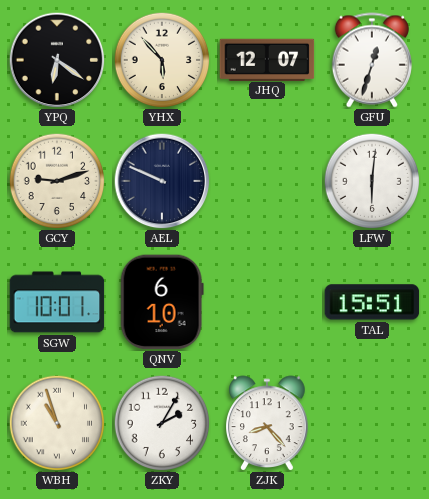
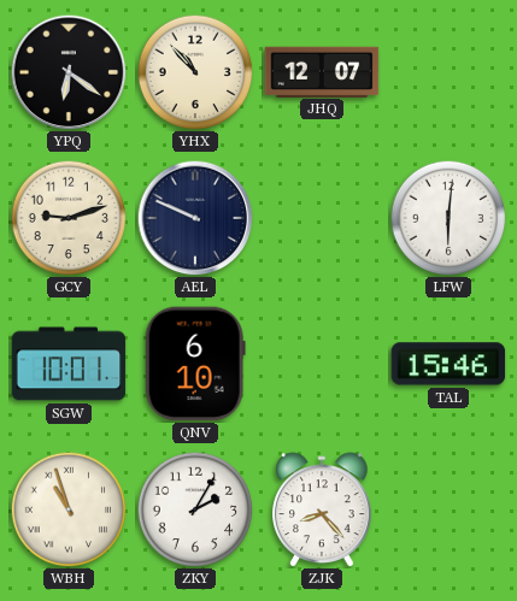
YHX: 5:53 -> 10:53
GFU: 12:33 -> none
TAL: 15:51 -> 15:46
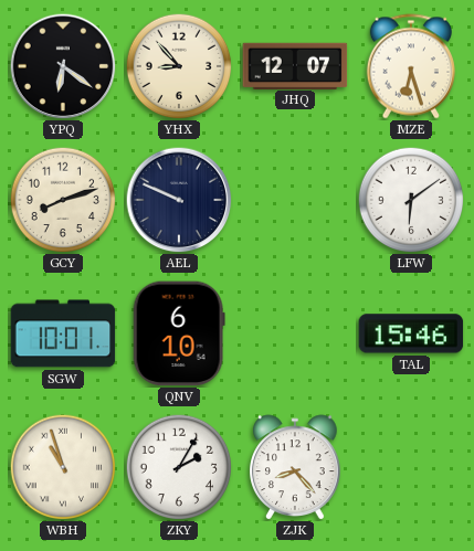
YHX: 10:53 -> 8:53
MZE: none -> 6:27
GCY: 9:12 -> 8:12
LFW: 6:01 -> 6:09
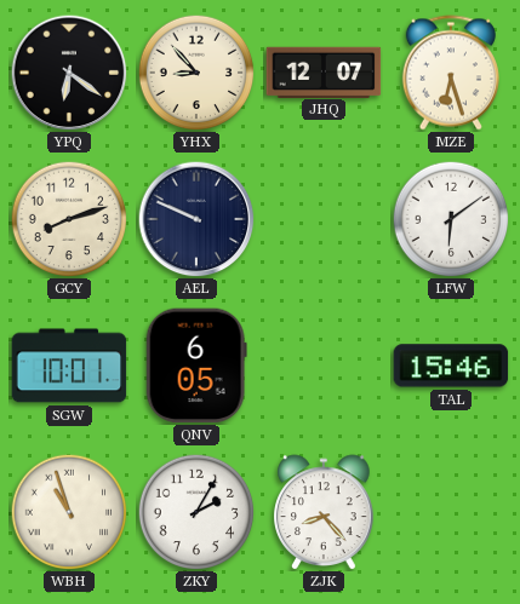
QNV: 6:10 -> 6:05
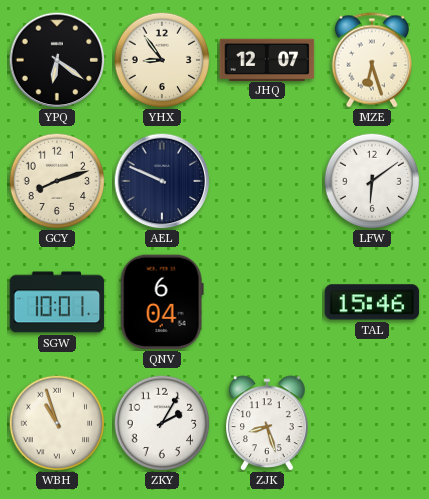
YHX: 8:53 -> 8:54
QNV: 6:05 -> 6:04
ZJK: 8:23 -> 8:27
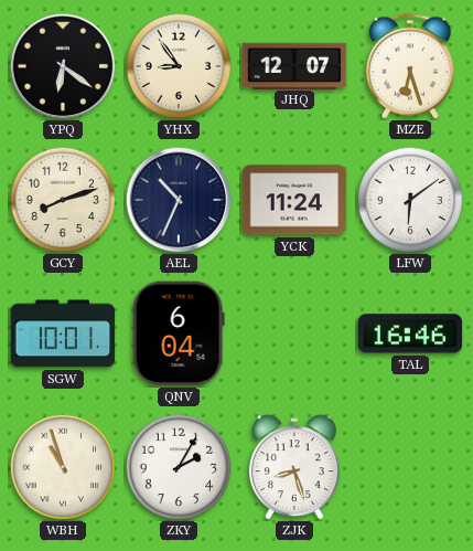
AEL: 9:49 -> 10:34
YCK: none -> 11:24
TAL: 15:46 -> 16:46
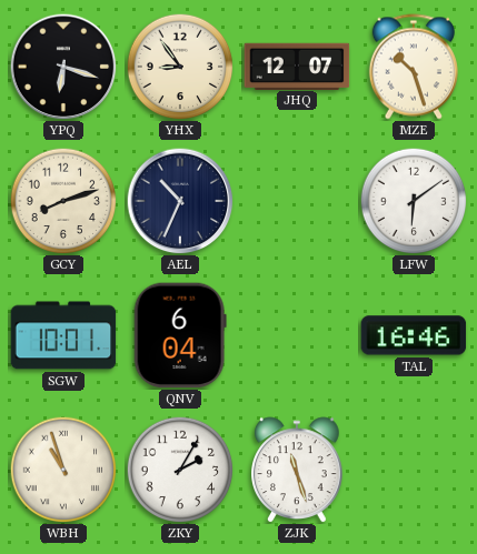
YPQ: 6:21 -> 6:18
MZE: 6:27 -> 10:27
YCK: 11:24 -> none
ZJK: 8:27 -> 11:27
